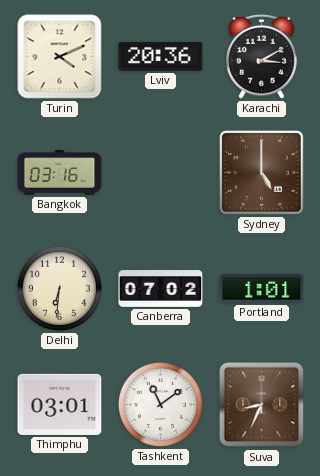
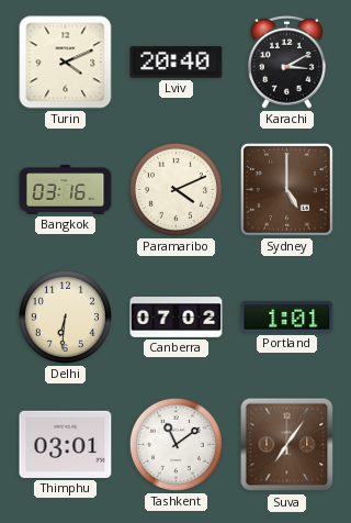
Lviv: 20:36 -> 20:40
Paramaribo: none -> 4:11
Suva: 8:34 -> 7:06
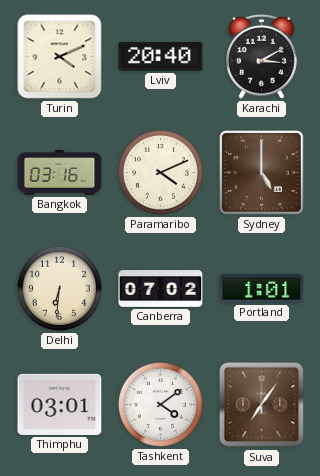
Tashkent: 11:09 -> 4:09
